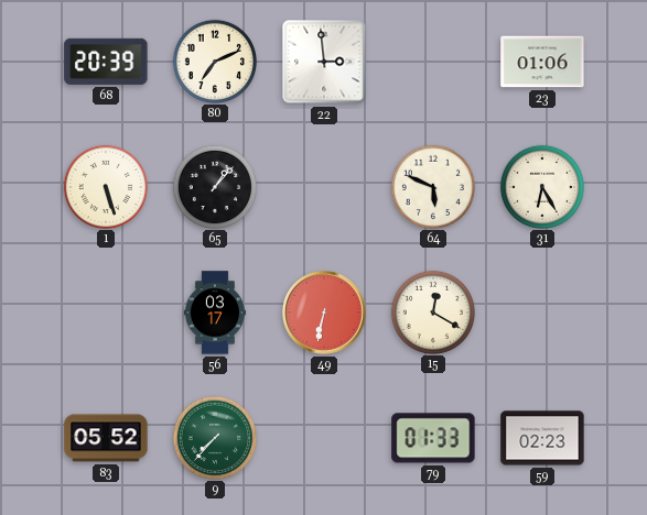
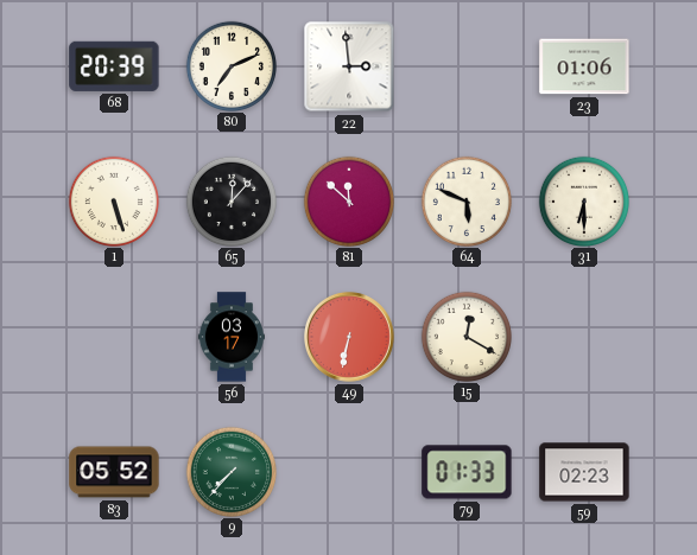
65: 1:07 -> 12:07
81: none -> 11:52
31: 6:25 -> 6:30
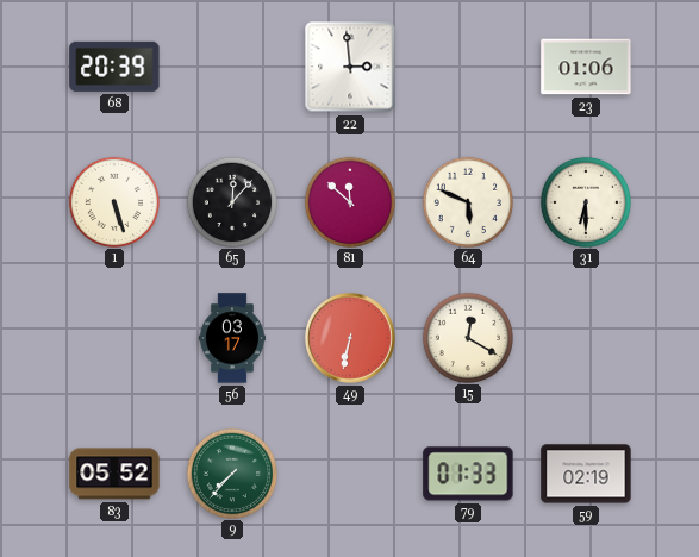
80: 7:11 -> none
59: 02:23 -> 02:19
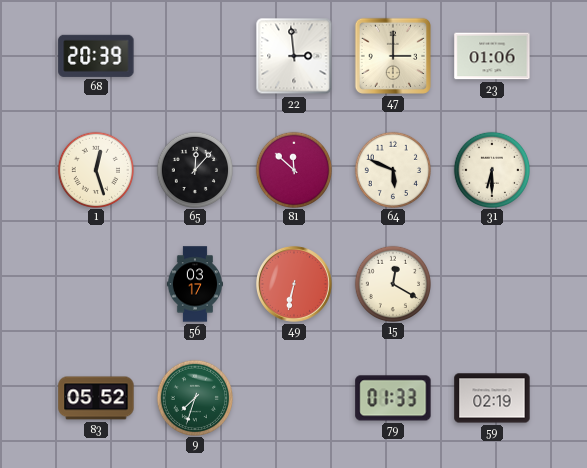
47: none -> 3:00
1: 5:27 -> 12:27
9: 7:37 -> 7:33
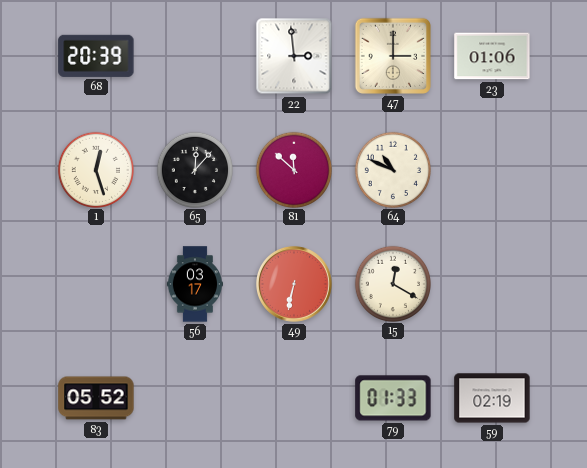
64: 5:49 -> 10:49
31: 6:30 -> none
9: 7:33 -> none
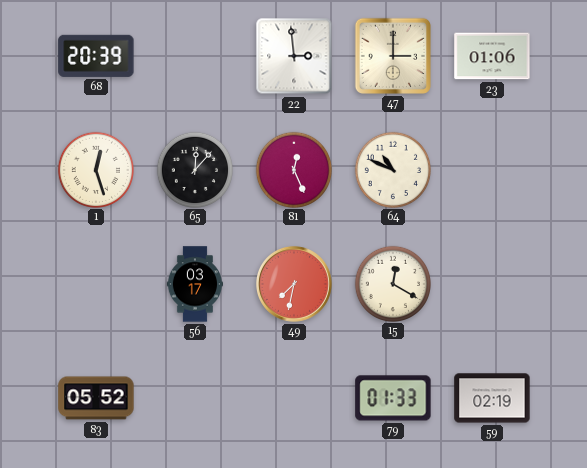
81: 11:52 -> 12:26
49: 6:32 -> 7:32
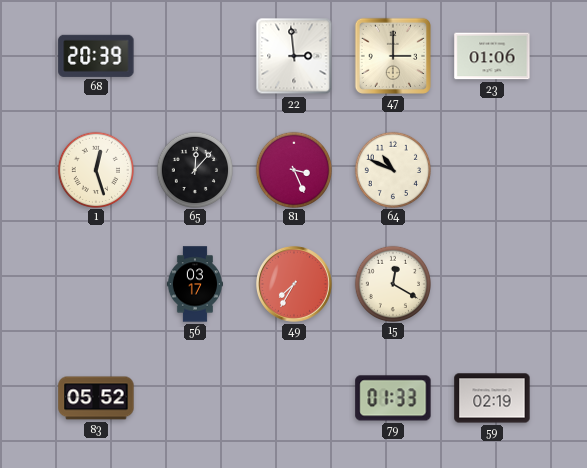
81: 12:26 -> 3:26
49: 7:32 -> 7:35
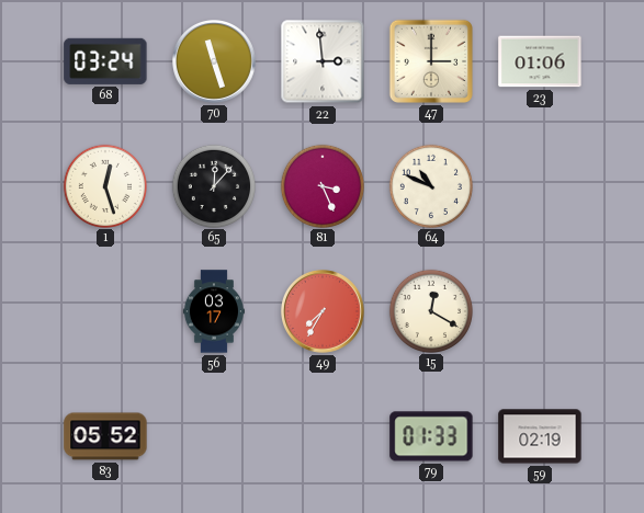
68: 20:39 -> 03:24
70: none -> 11:27
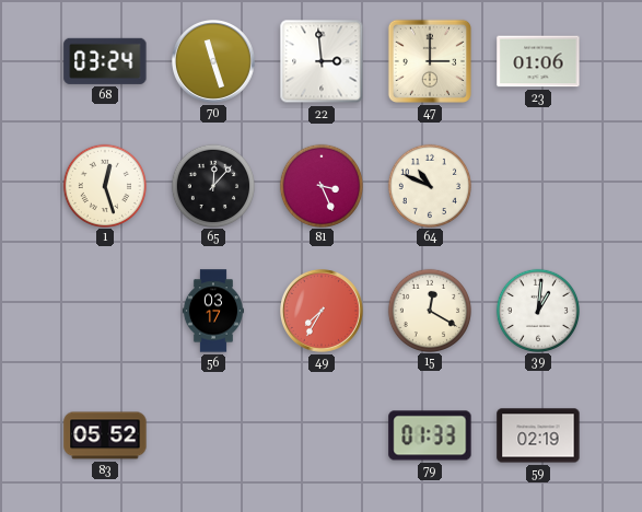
39: none -> 1:01
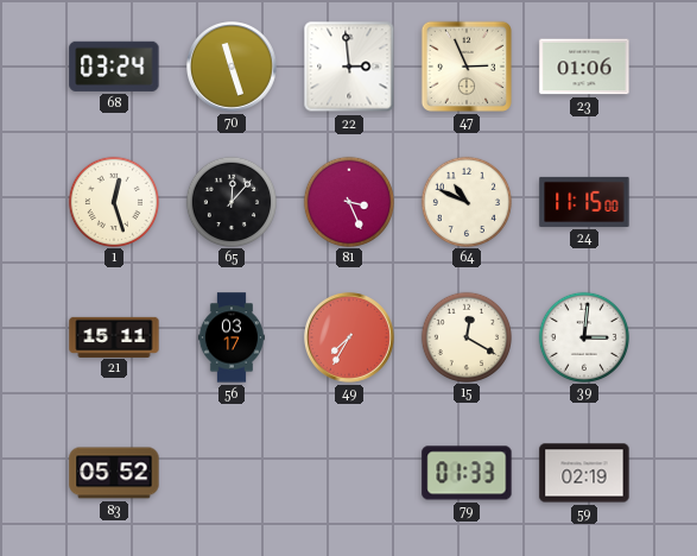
47: 3:00 -> 2:56
24: none -> 11:15
21: none -> 15:11
39: 1:01 -> 3:01
